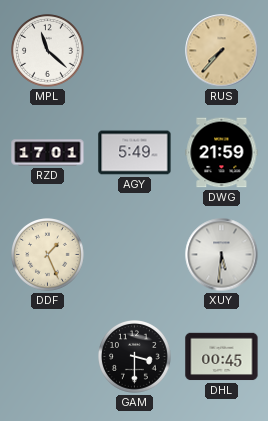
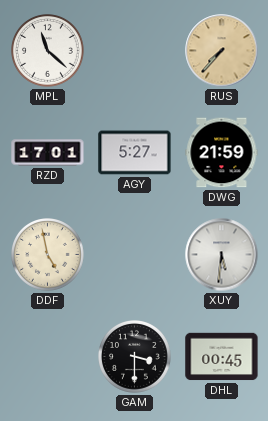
AGY: 5:49 -> 5:27
DDF: 1:26 -> 4:58
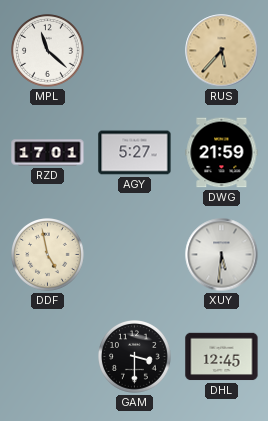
RUS: 7:37 -> 5:37
DHL: 00:45 -> 12:45
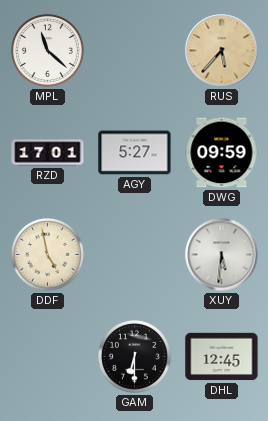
DWG: 21:59 -> 09:59
GAM: 3:30 -> 6:30
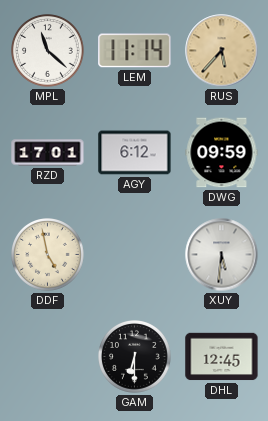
LEM: none -> 11:14
AGY: 5:27 -> 6:12
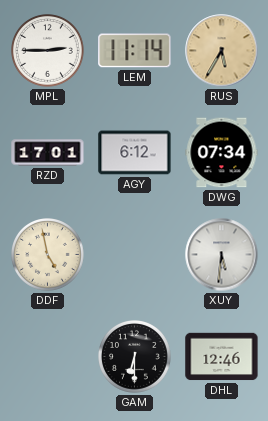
MPL: 11:22 -> 2:45
RUS: 5:37 -> 5:35
DWG: 09:59 -> 07:34
DHL: 12:45 -> 12:46
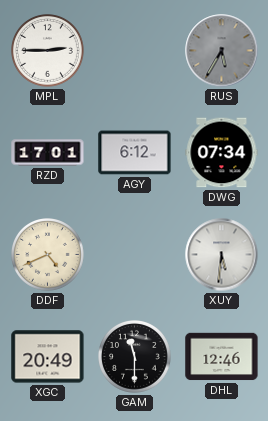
LEM: 11:14 -> none
RUS dial: champagne -> grey
DDF: 4:58 -> 4:41
XGC: none -> 20:49
GAM: 6:30 -> 11:30
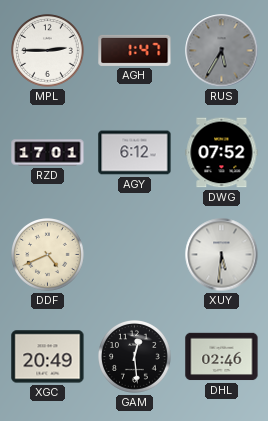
AGH: none -> 1:47
DWG: 07:34 -> 07:52
GAM: 11:30 -> 12:29
DHL: 12:46 -> 02:46
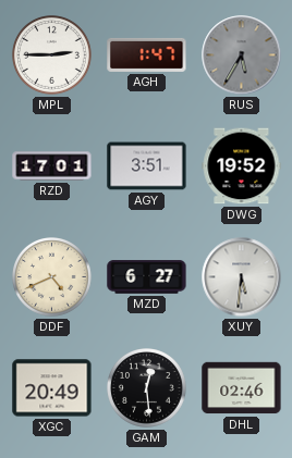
AGY: 6:12 -> 3:51
DWG: 07:52 -> 19:52
MZD: none -> 6:27
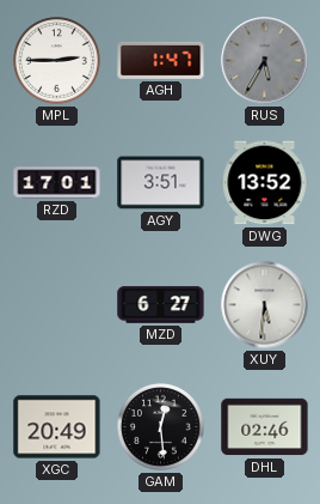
DWG: 19:52 -> 13:52
DDF: 4:41 -> none
